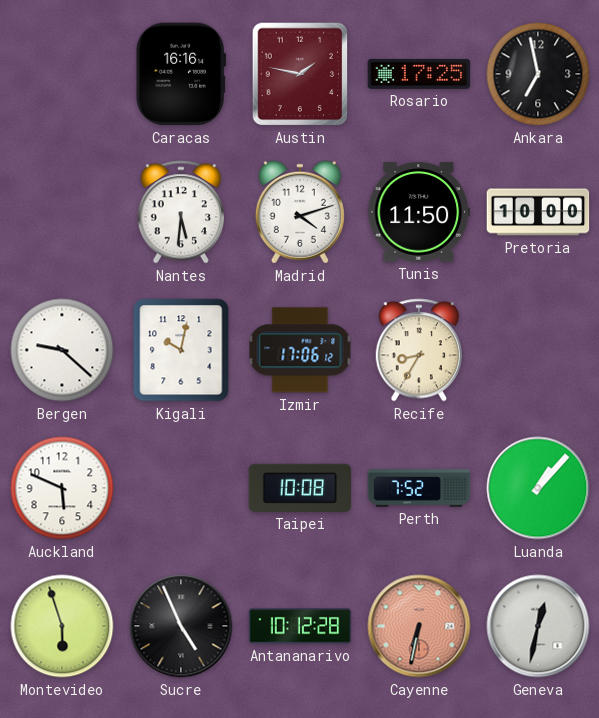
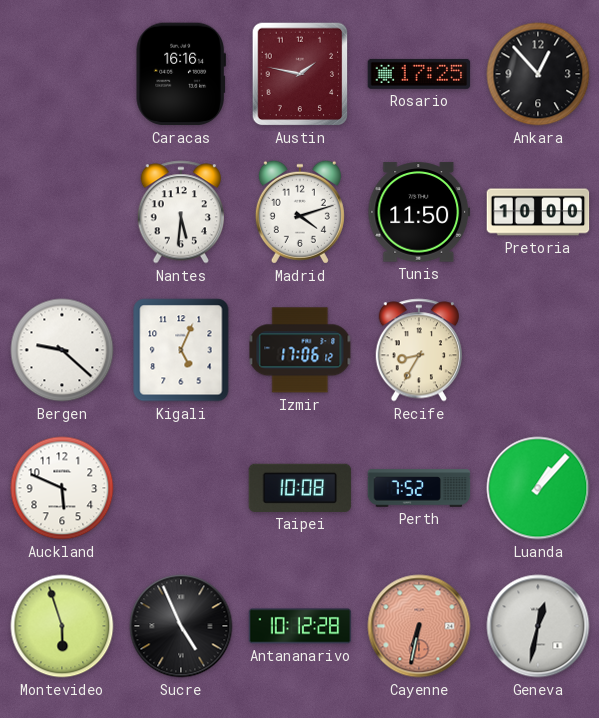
Ankara: 6:58 -> 12:53
Kigali: 10:02 -> 5:04
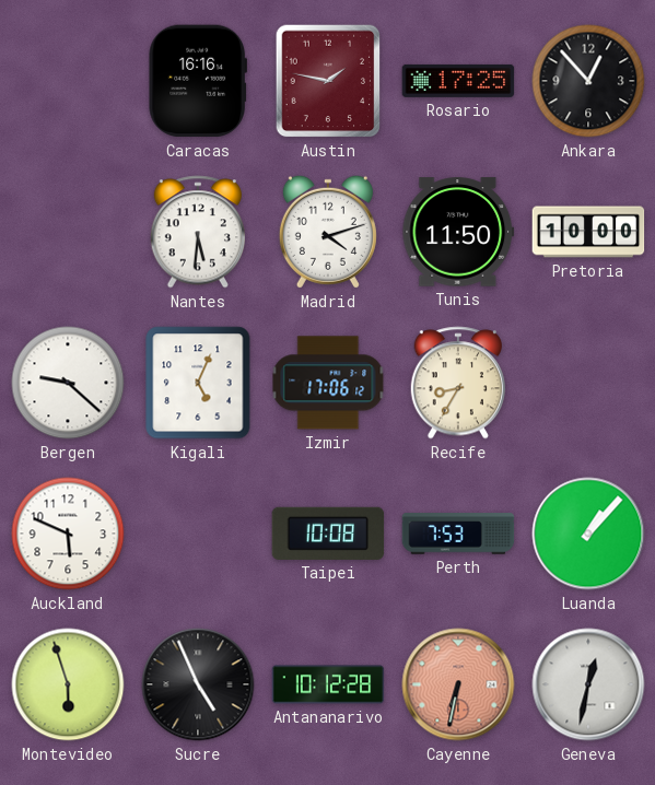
Perth: 7:52 -> 7:53
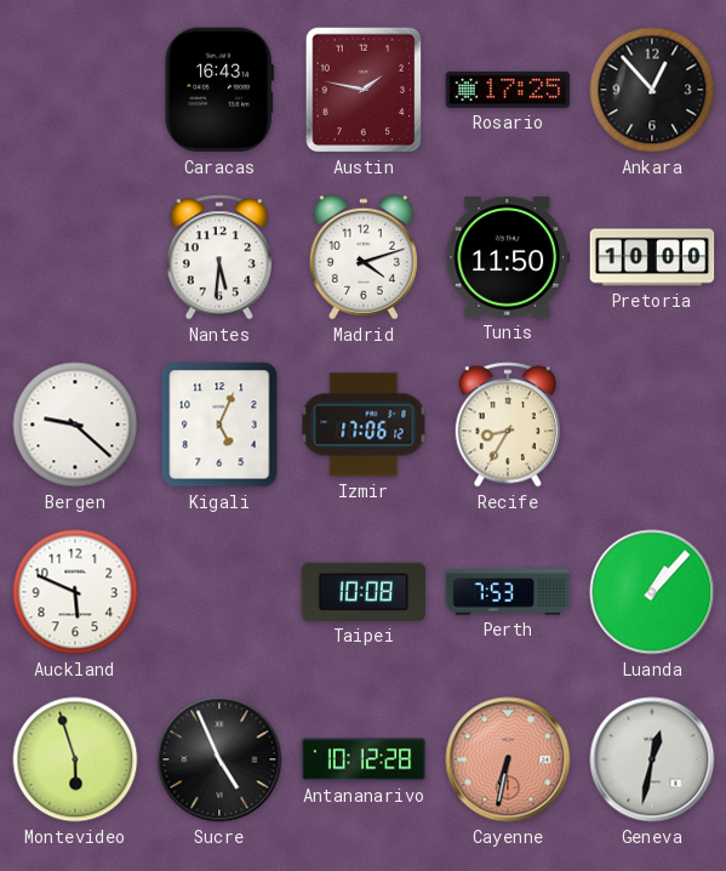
Caracas: 16:16 -> 16:43
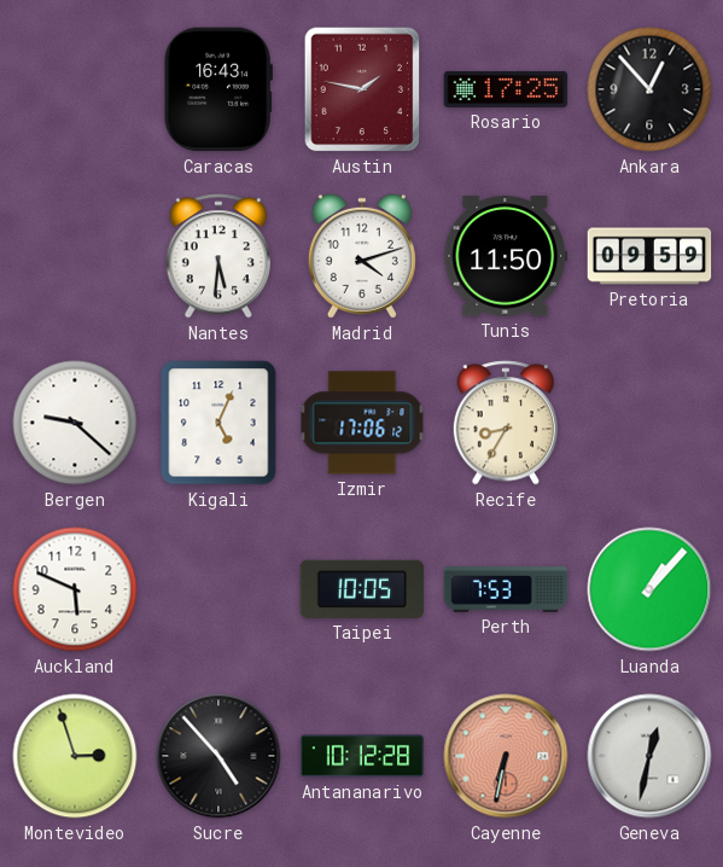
Pretoria: 10:00 -> 09:59
Taipei: 10:08 -> 10:05
Montevideo: 5:57 -> 2:57
Sucre: 4:56 -> 4:53
